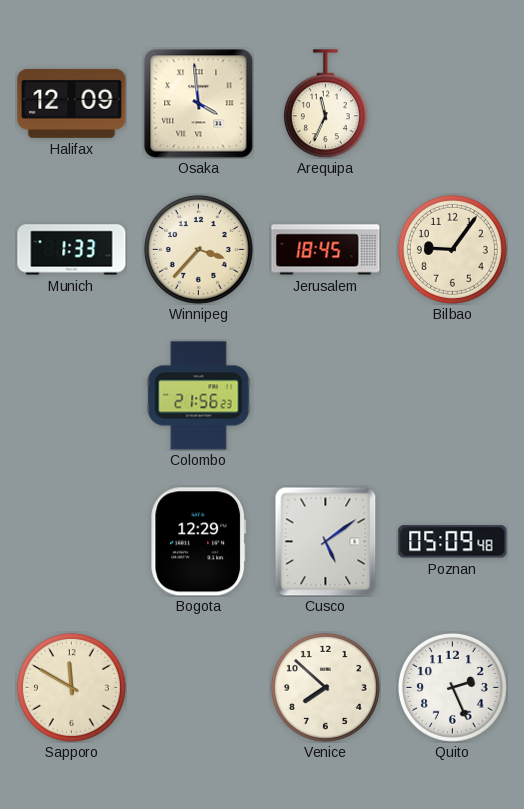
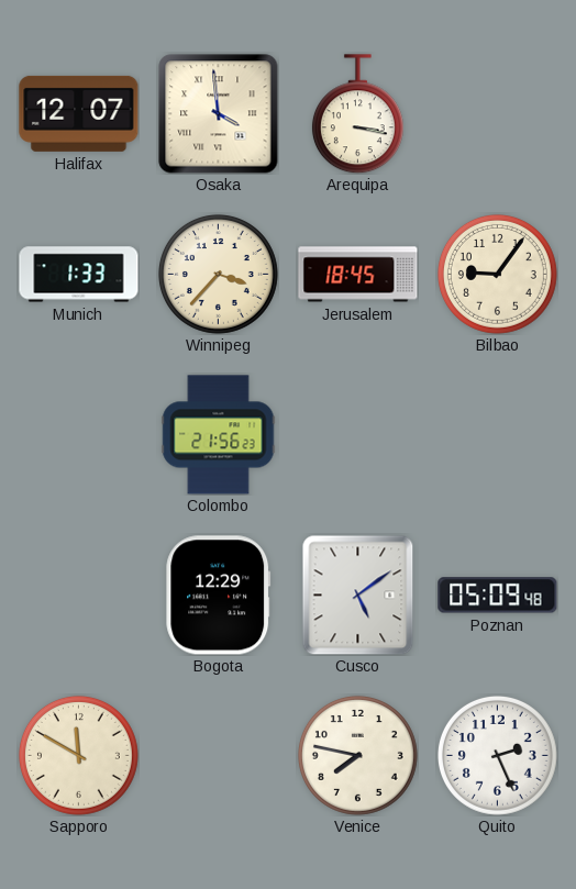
Halifax: 12:09 -> 12:07
Arequipa: 11:34 -> 3:17
Venice: 7:52 -> 7:47
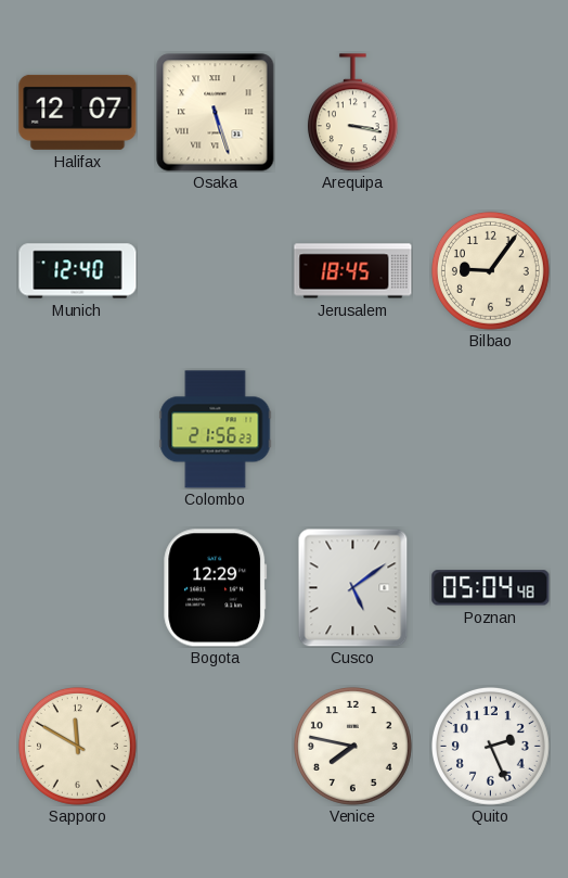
Osaka: 3:59 -> 5:27
Munich: 1:33 -> 12:40
Winnipeg: 3:37 -> none
Poznan: 05:09 -> 05:04
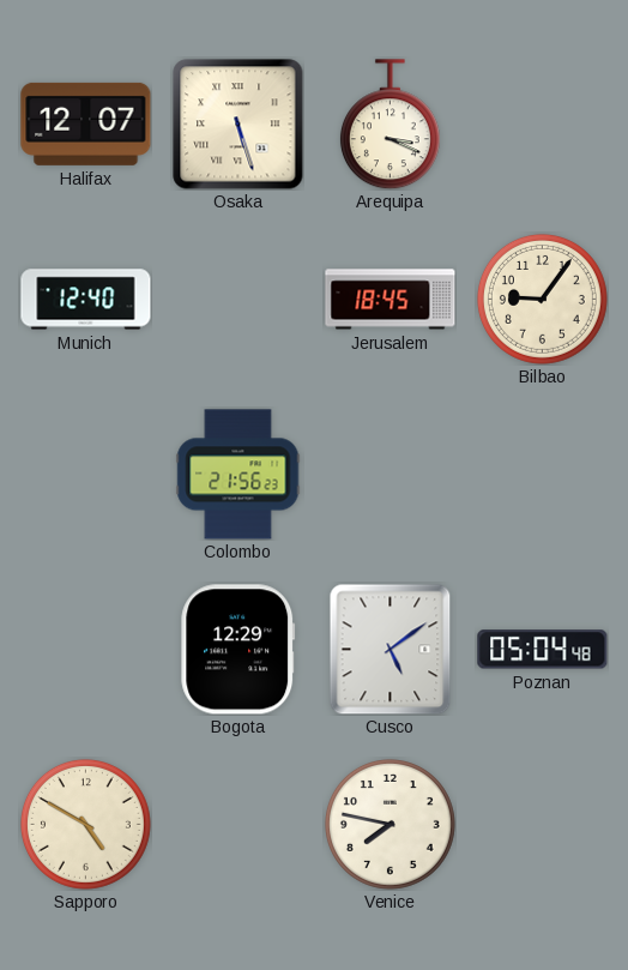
Arequipa: 3:17 -> 3:19
Sapporo: 11:50 -> 4:50
Quito: 2:26 -> none
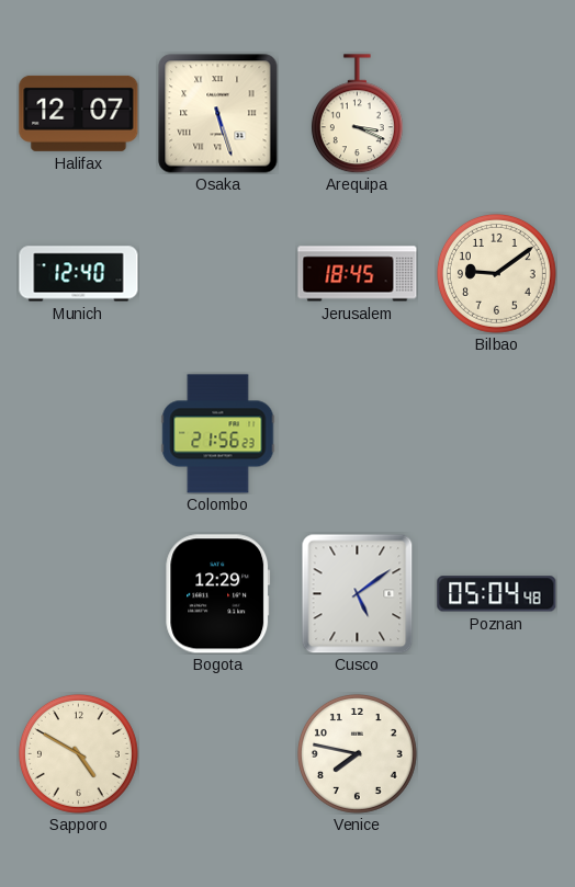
Bilbao: 9:06 -> 9:09
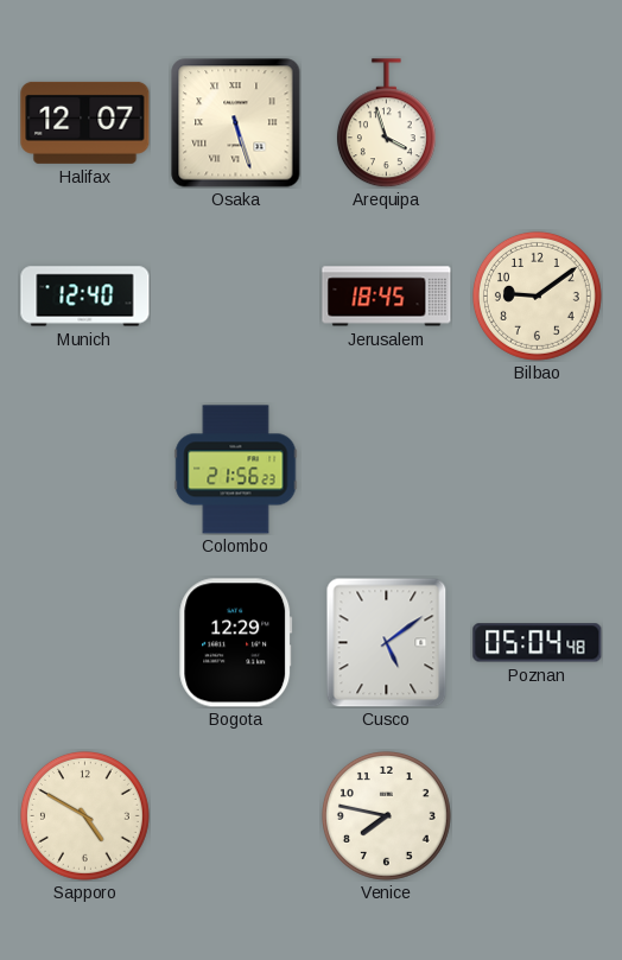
Arequipa: 3:19 -> 3:57
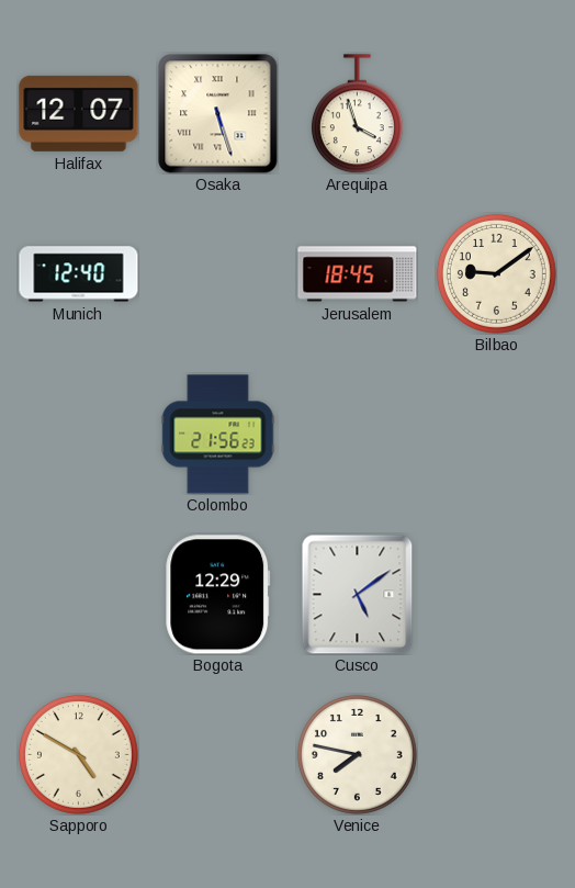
Poznan: 05:04 -> none
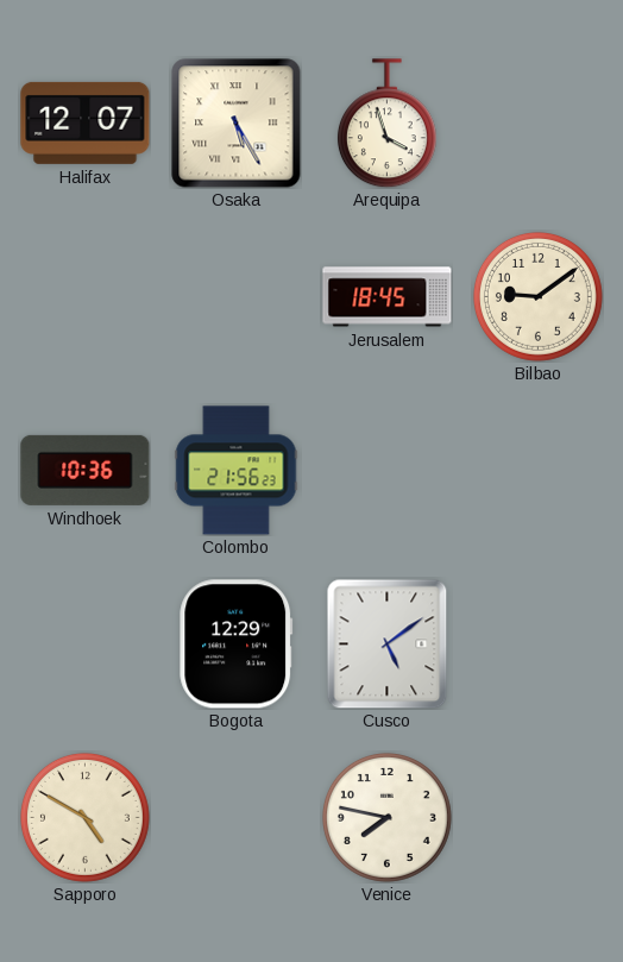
Osaka: 5:27 -> 5:25
Munich: 12:40 -> none
Windhoek: none -> 10:36
